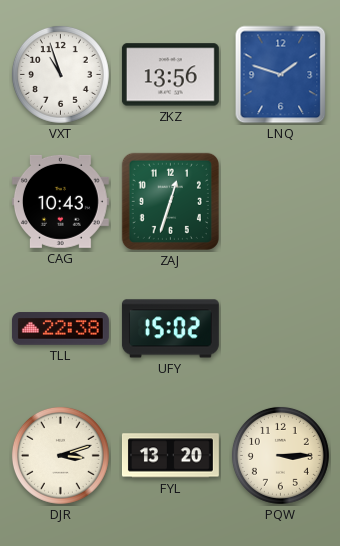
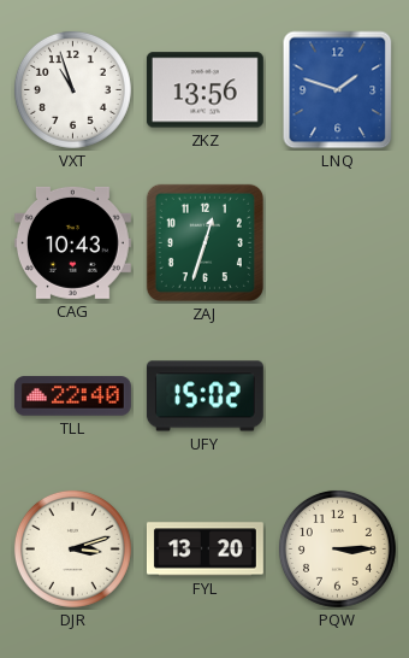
TLL: 22:38 -> 22:40
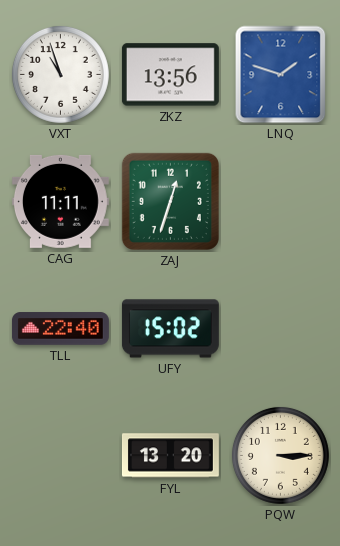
CAG: 10:43 -> 11:11
DJR: 3:12 -> none
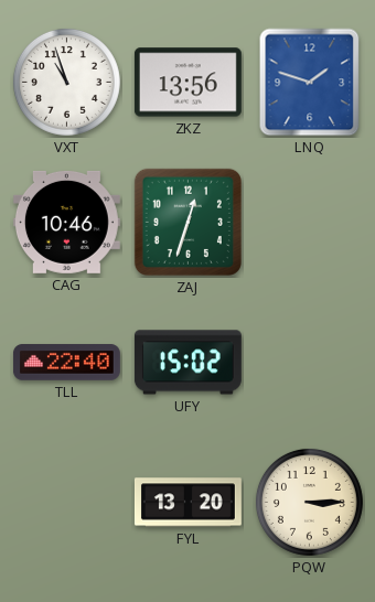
CAG: 11:11 -> 10:46
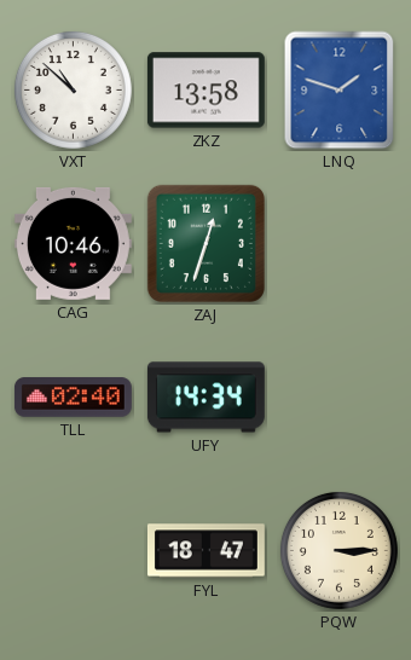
VXT: 10:57 -> 10:52
ZKZ: 13:56 -> 13:58
TLL: 22:40 -> 02:40
UFY: 15:02 -> 14:34
FYL: 13:20 -> 18:47
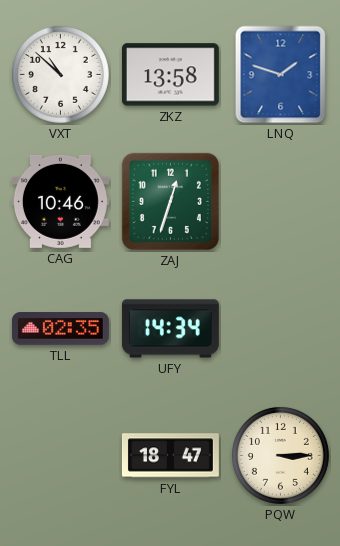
TLL: 02:40 -> 02:35
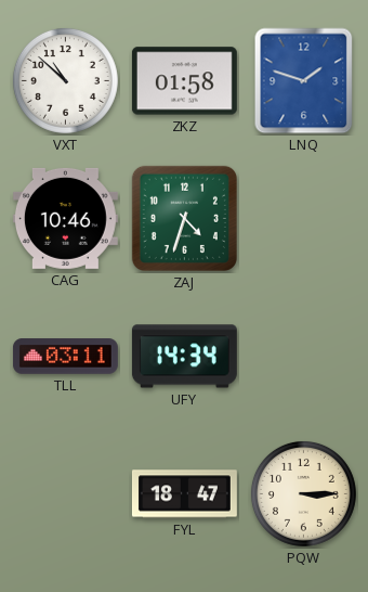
ZKZ: 13:58 -> 01:58
ZAJ: 12:33 -> 4:33
TLL: 02:35 -> 03:11
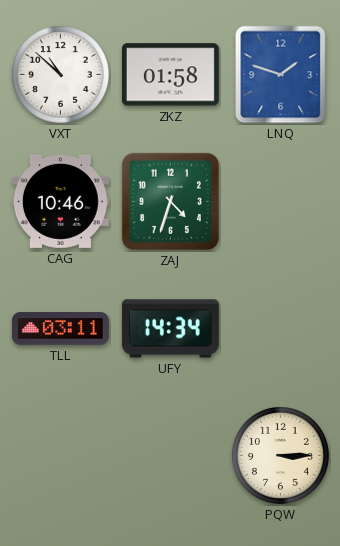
FYL: 18:47 -> none
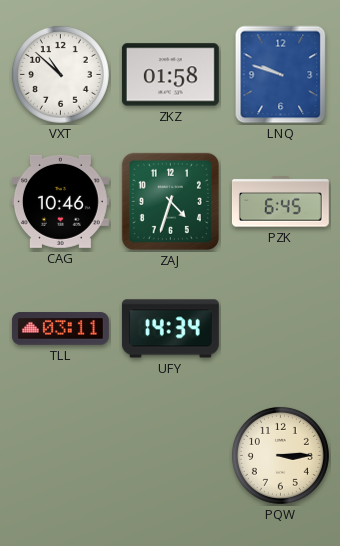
LNQ: 1:48 -> 9:48
PZK: none -> 6:45
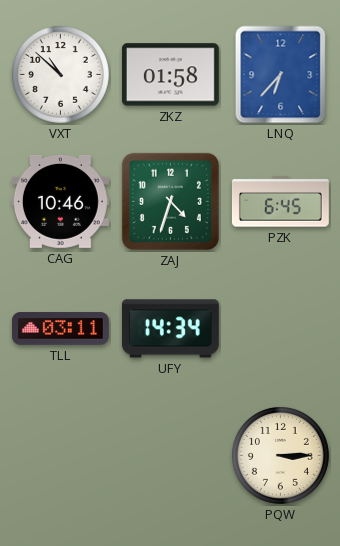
LNQ: 9:48 -> 6:37
